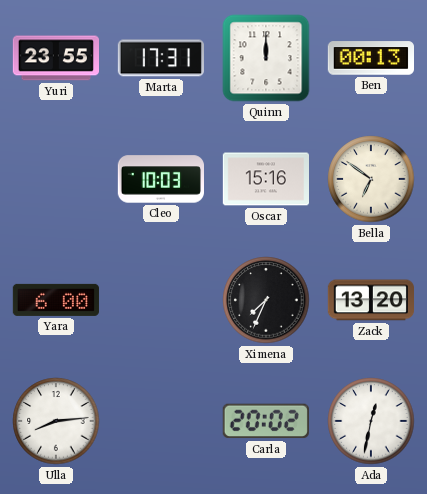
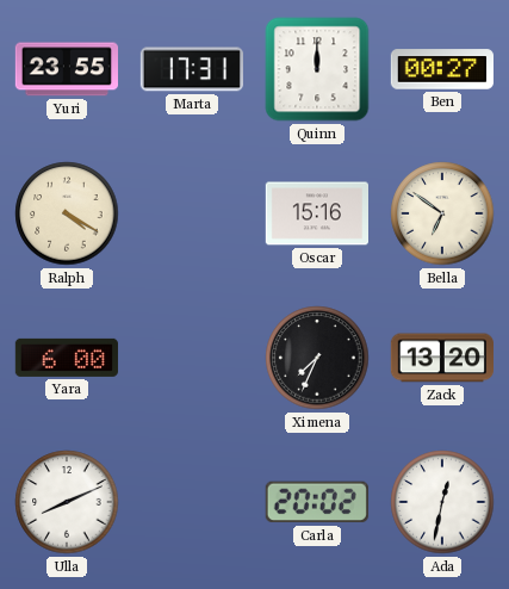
Ben: 00:13 -> 00:27
Ralph: none -> 4:20
Cleo: 10:03 -> none
Ulla: 8:14 -> 8:11
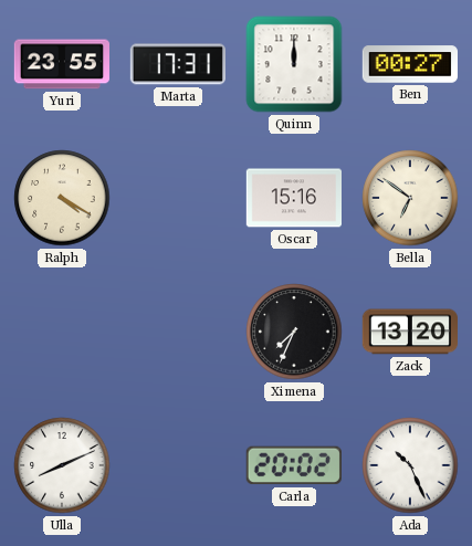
Yara: 6:00 -> none
Ada: 12:32 -> 10:26
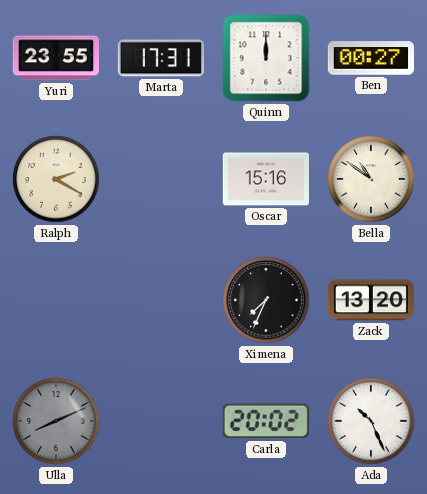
Ralph: 4:20 -> 2:20
Bella: 6:51 -> 10:51
Ulla dial: white -> grey
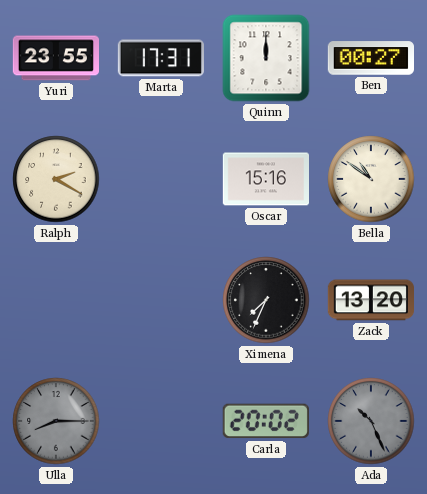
Ulla: 8:11 -> 8:15
Ada dial: white -> grey
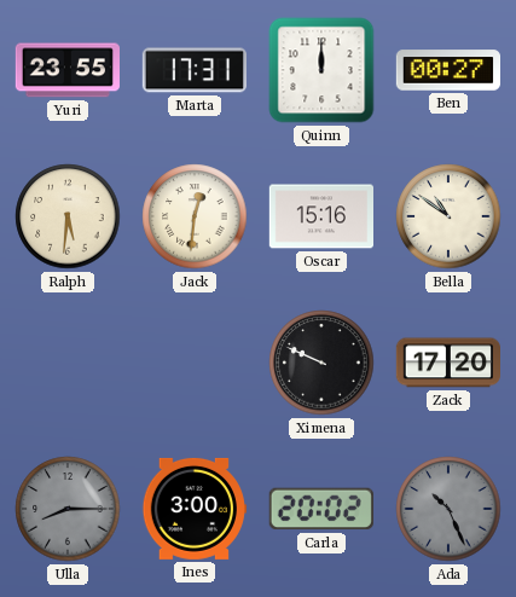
Ralph: 2:20 -> 5:31
Jack: none -> 12:31
Ximena: 7:34 -> 9:49
Zack: 13:20 -> 17:20
Ines: none -> 3:00
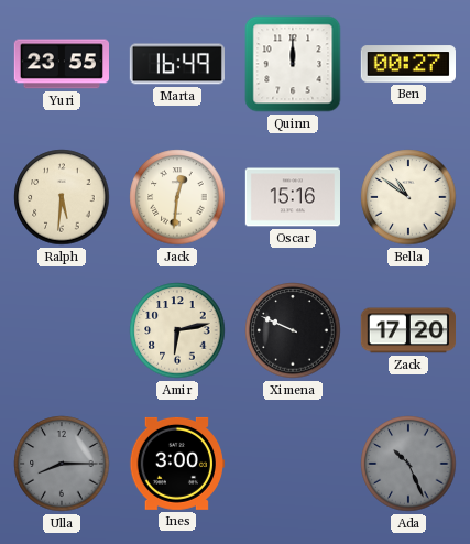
Marta: 17:31 -> 16:49
Amir: none -> 6:13
Carla: 20:02 -> none
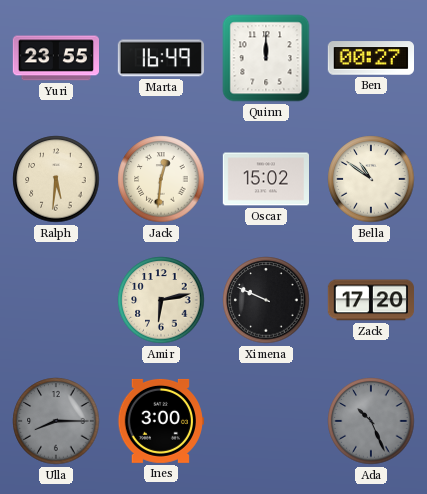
Oscar: 15:16 -> 15:02
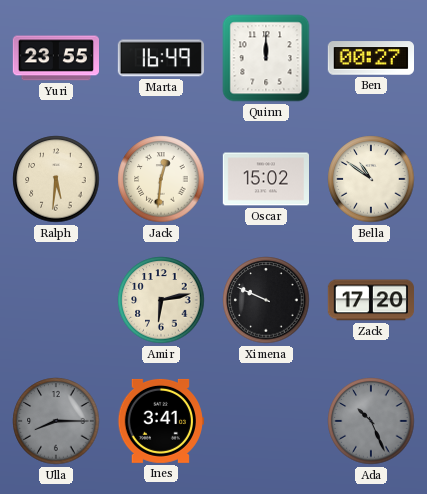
Ines: 3:00 -> 3:41
